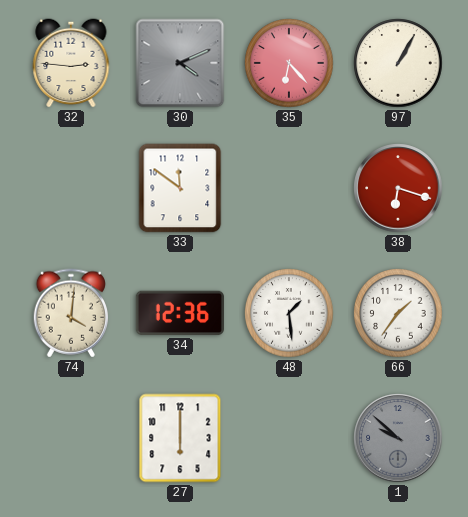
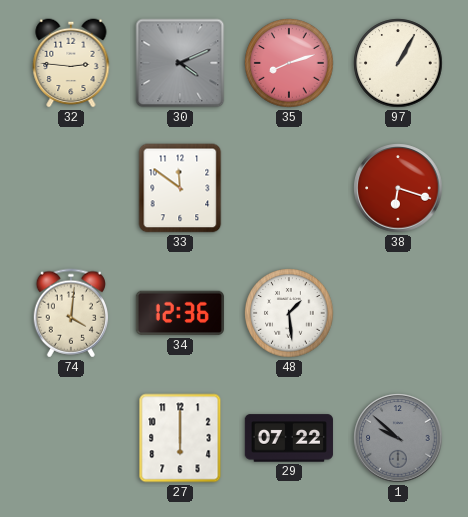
35: 6:23 -> 8:12
66: 1:36 -> none
29: none -> 07:22
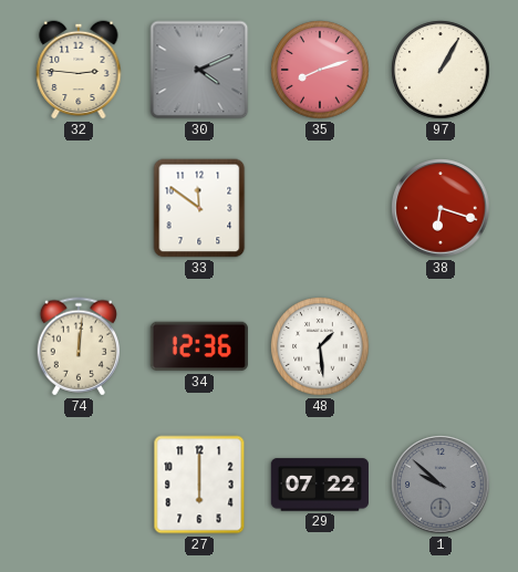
74: 4:01 -> 12:01
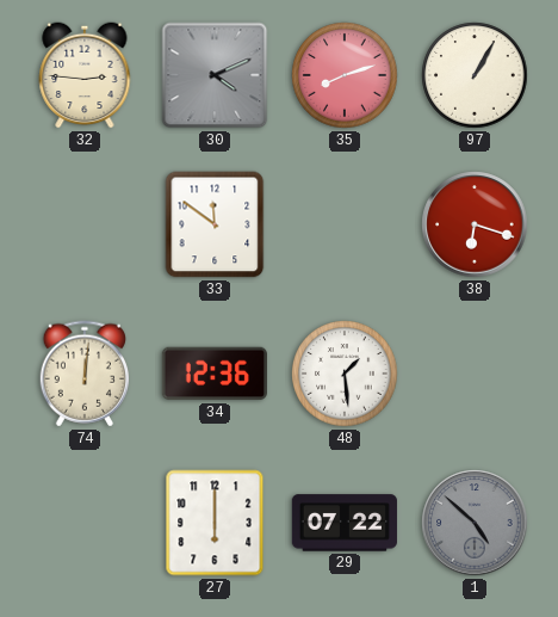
1: 9:52 -> 4:52
